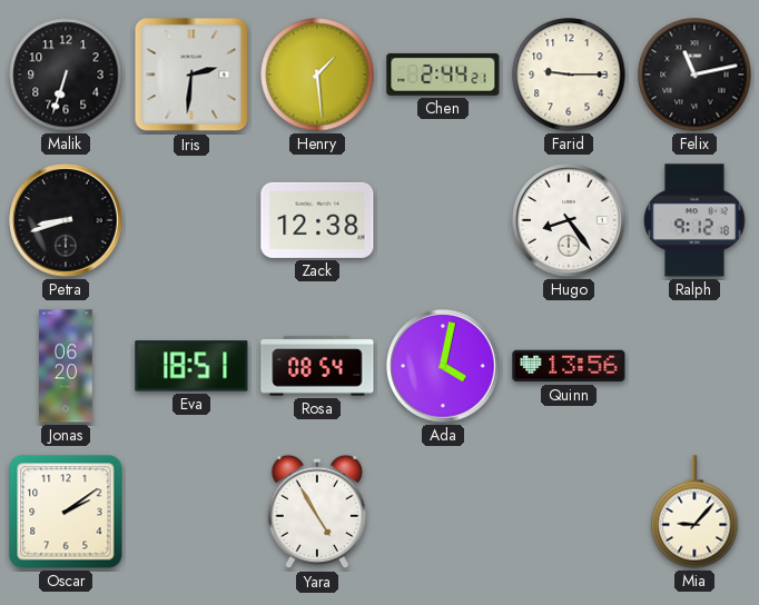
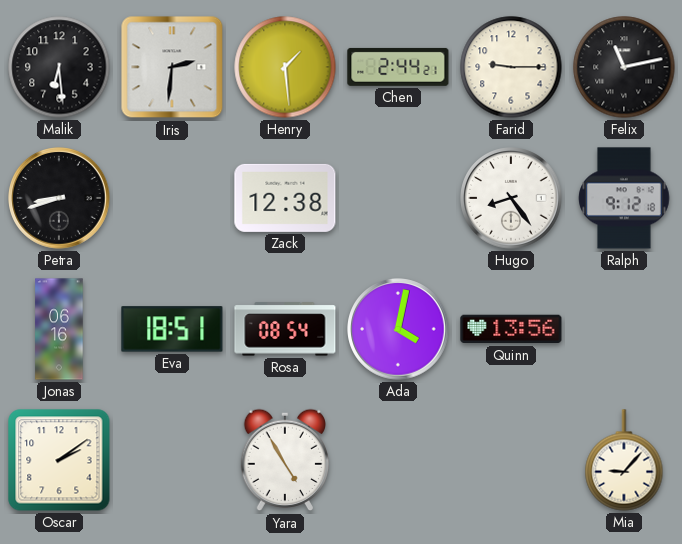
Malik: 6:33 -> 6:29
Jonas: 06:20 -> 06:16
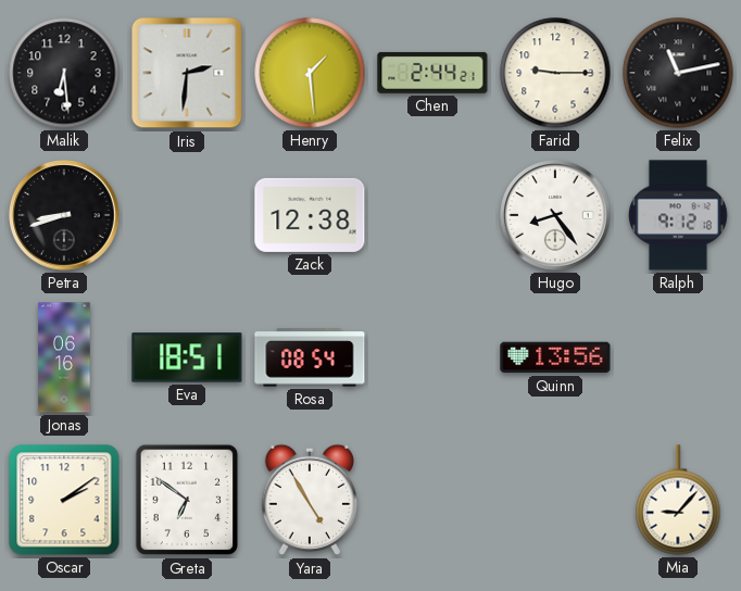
Ada: 4:02 -> none
Greta: none -> 6:51
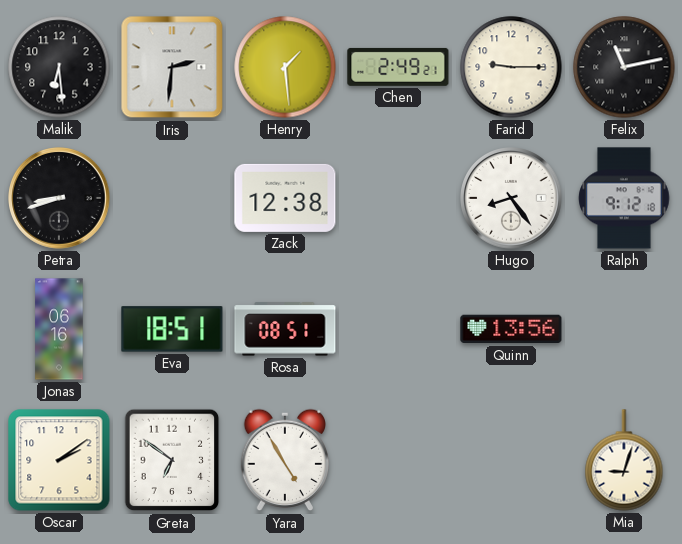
Chen: 2:44 -> 2:49
Rosa: 08:54 -> 08:51
Mia: 9:07 -> 9:03
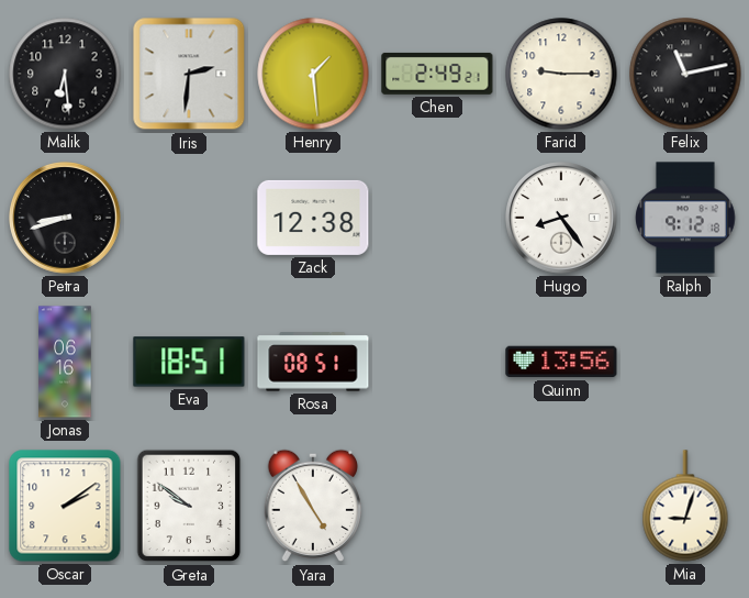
Greta: 6:51 -> 9:51
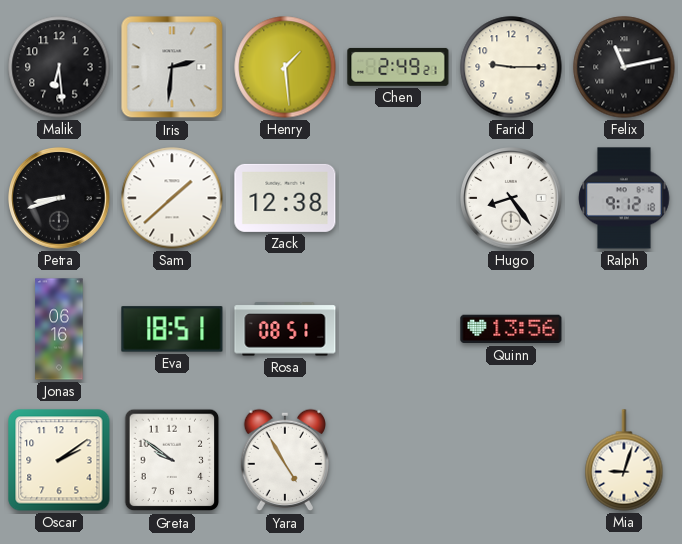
Sam: none -> 1:38
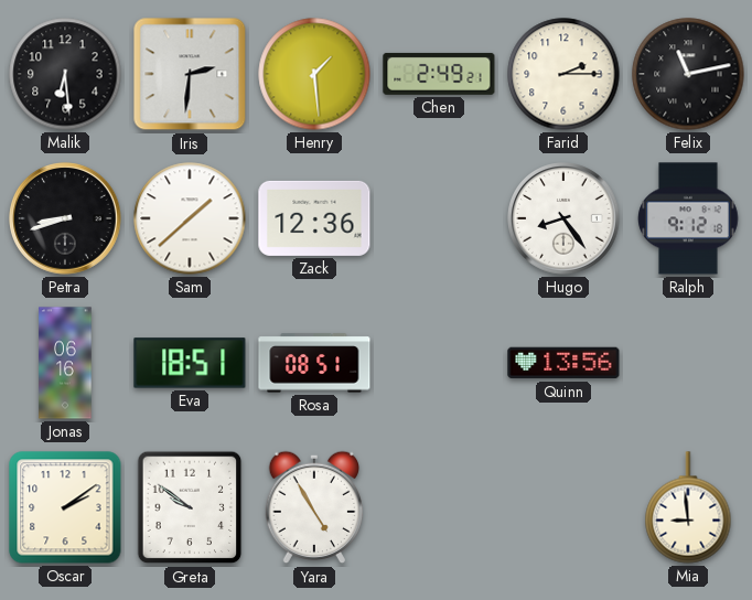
Farid: 9:15 -> 2:15
Zack: 12:38 -> 12:36
Mia: 9:03 -> 8:59
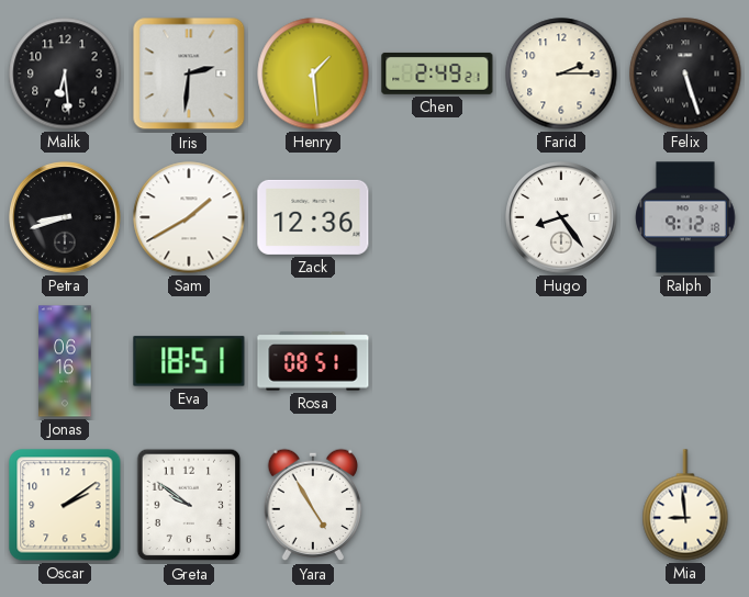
Felix: 11:13 -> 5:27
Sam: 1:38 -> 1:40
Quinn: 13:56 -> none
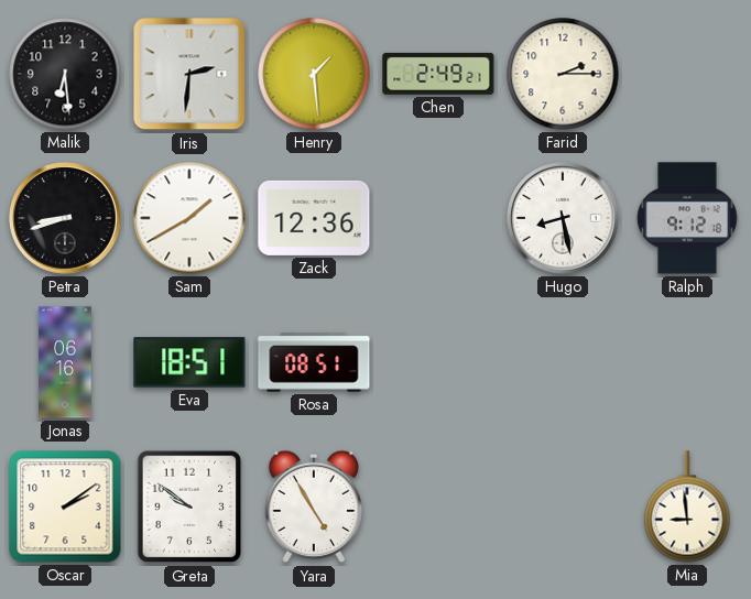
Felix: 5:27 -> none
Hugo: 8:24 -> 8:28
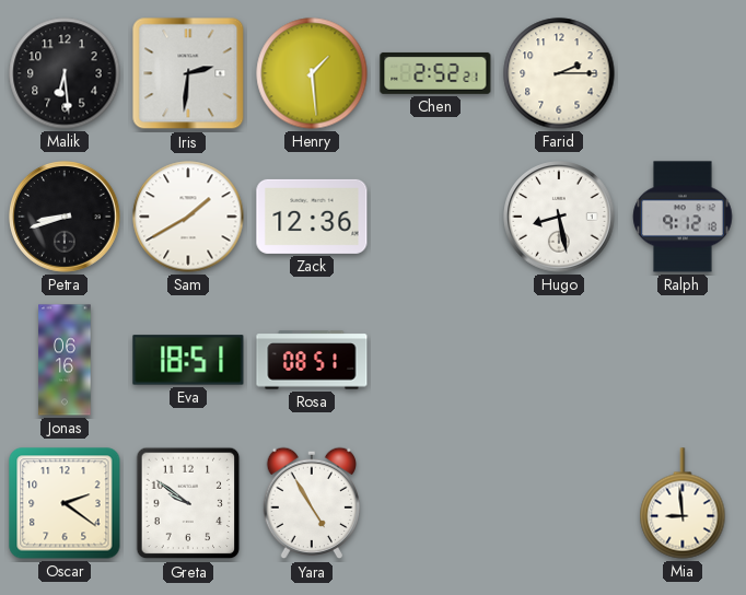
Chen: 2:49 -> 2:52
Oscar: 2:09 -> 2:21
